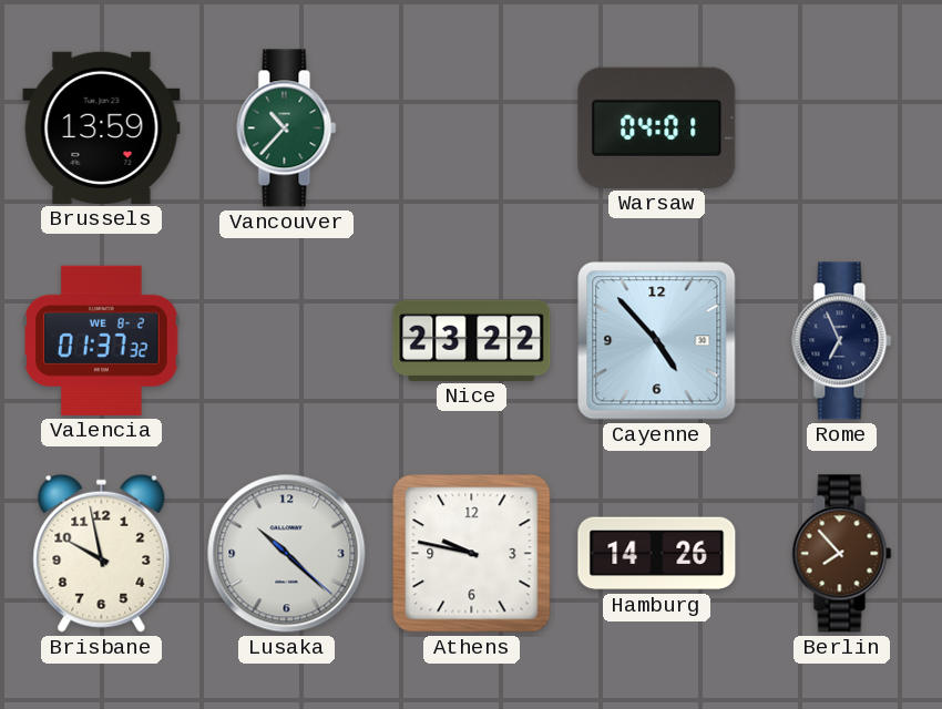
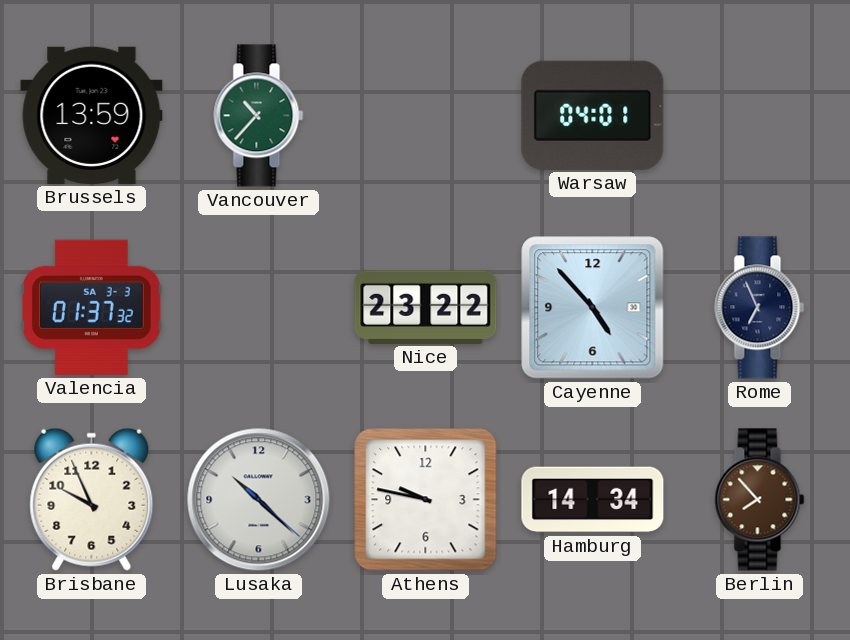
Valencia date: WE 8-2 -> SA 3-3
Brisbane: 9:58 -> 9:56
Hamburg: 14:26 -> 14:34
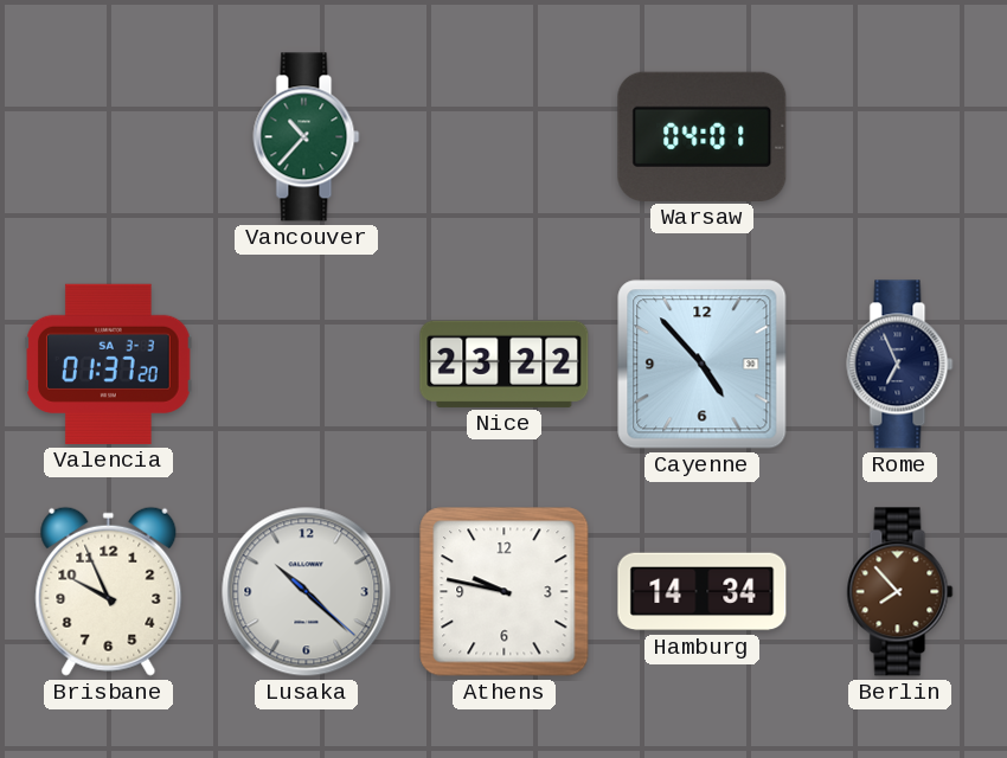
Brussels: 13:59 -> none
Valencia: 01:37:32 -> 01:37:20
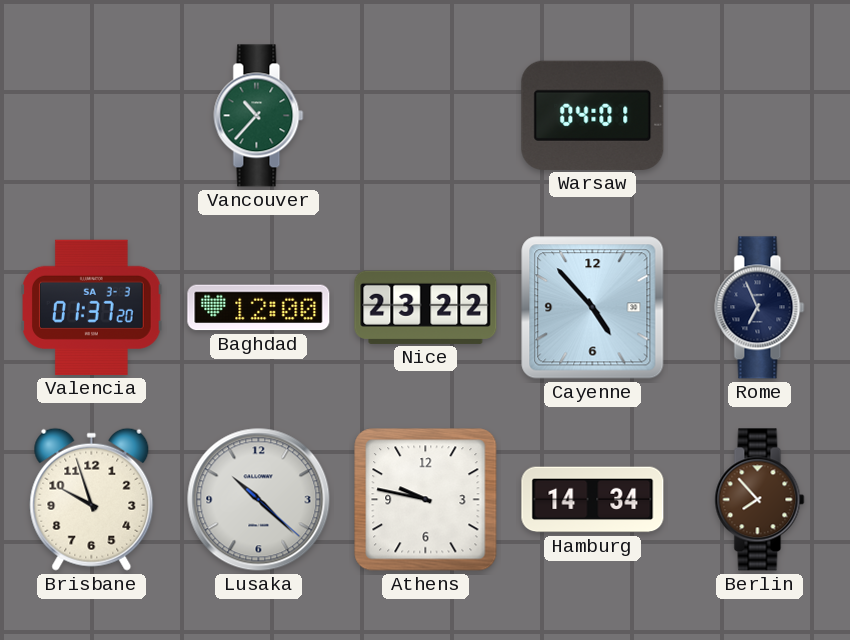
Baghdad: none -> 12:00
Brisbane: 9:56 -> 9:57
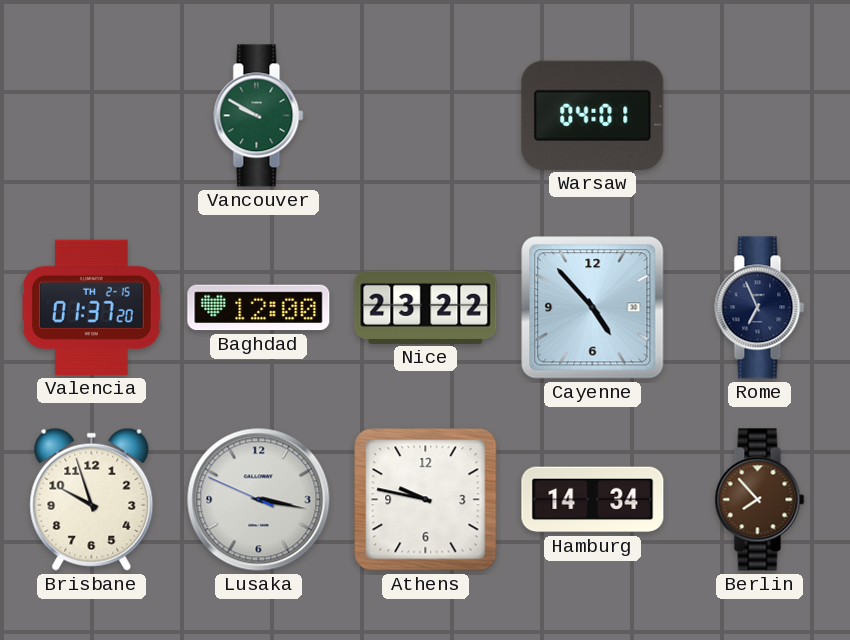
Vancouver: 10:37 -> 9:50
Valencia date: SA 3-3 -> TH 2-15
Lusaka: 10:22 -> 3:16
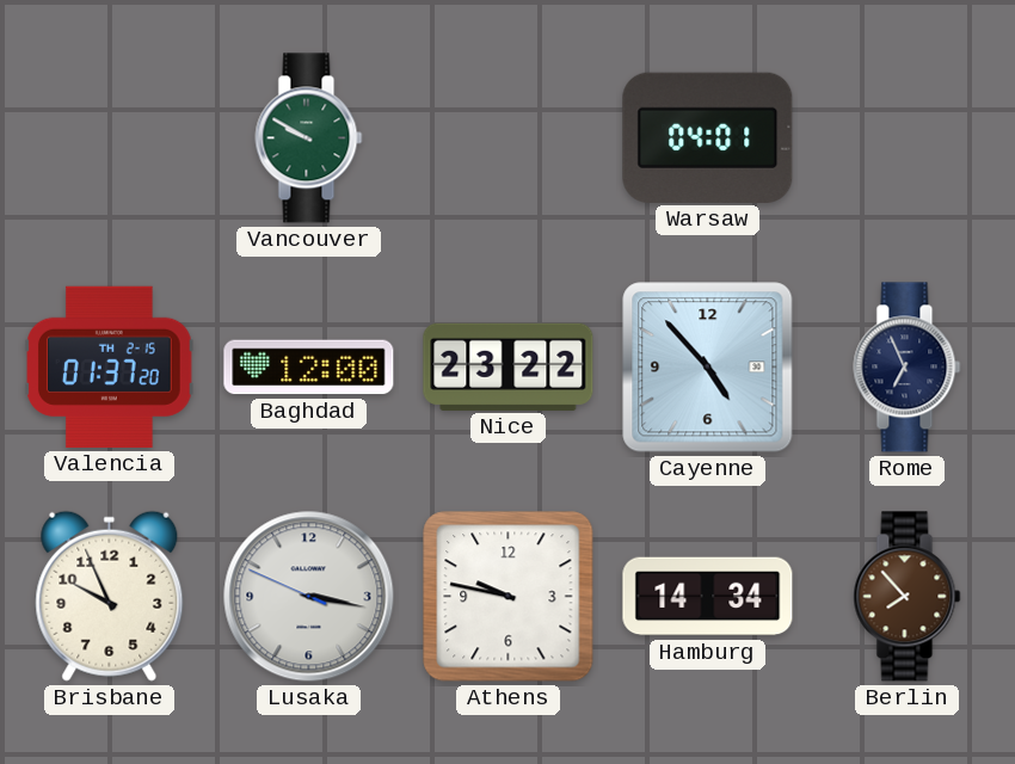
Brisbane: 9:57 -> 9:56
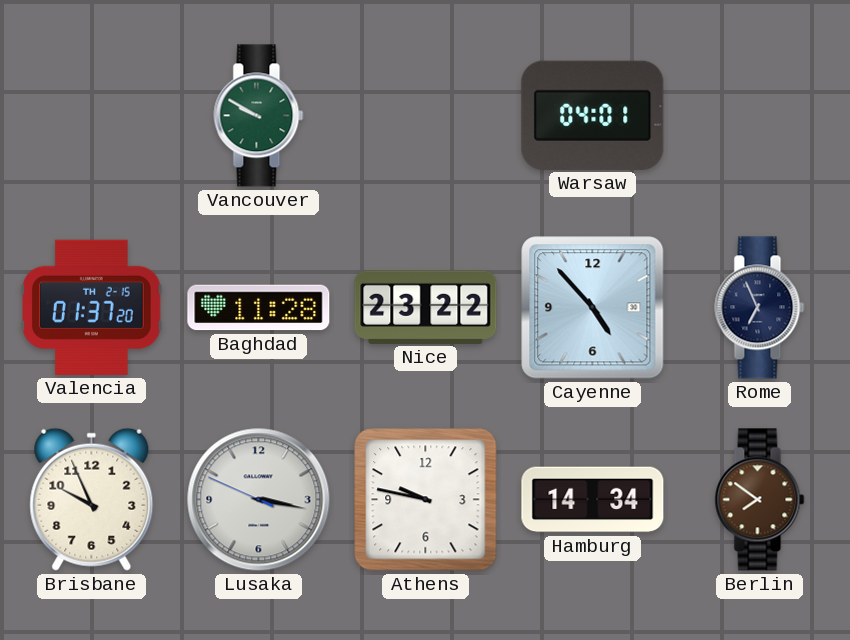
Baghdad: 12:00 -> 11:28
Berlin: 7:53 -> 7:51
